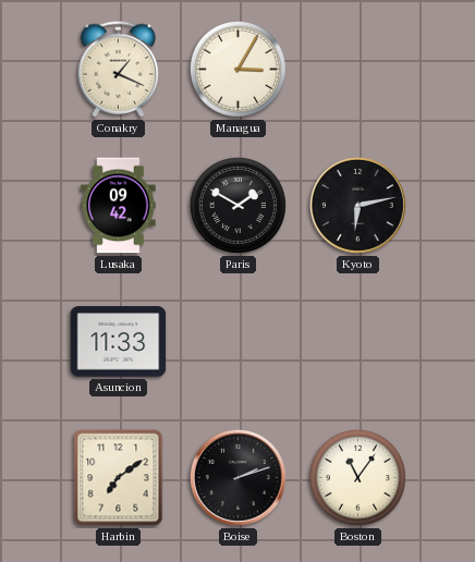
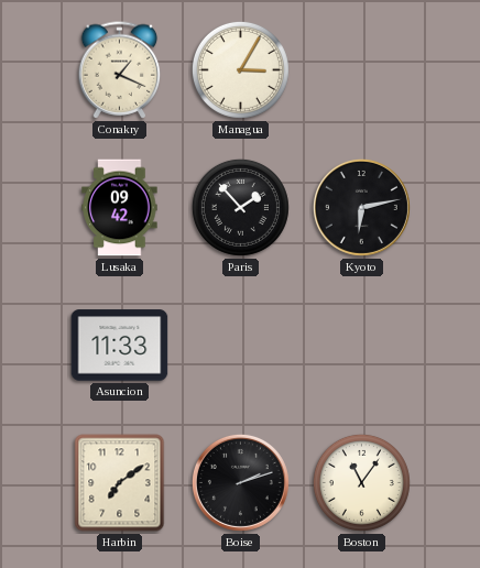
Paris: 1:50 -> 1:53
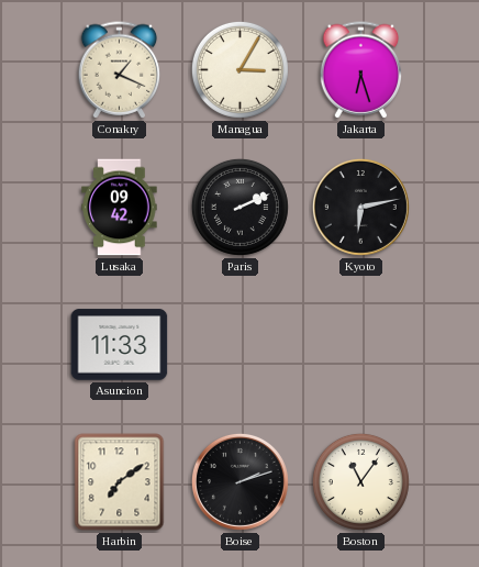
Jakarta: none -> 6:27
Paris: 1:53 -> 2:11
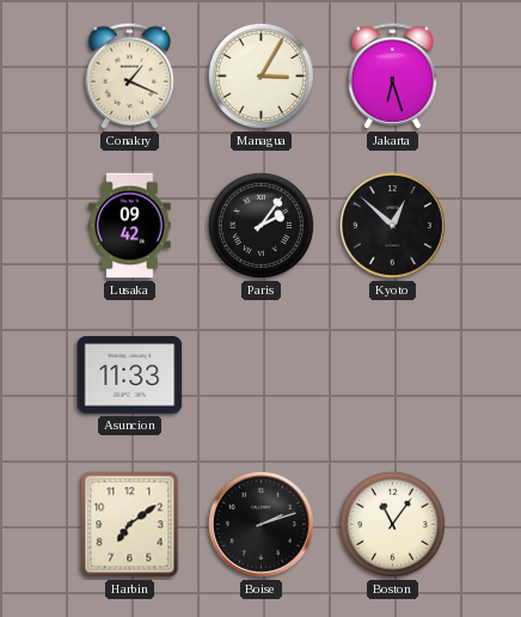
Paris: 2:11 -> 2:06
Kyoto: 6:13 -> 12:52
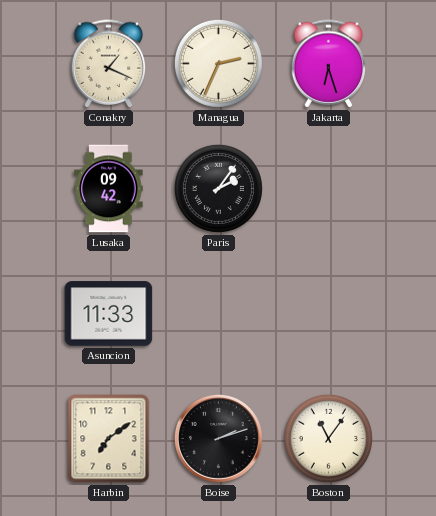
Managua: 3:05 -> 2:34
Kyoto: 12:52 -> none
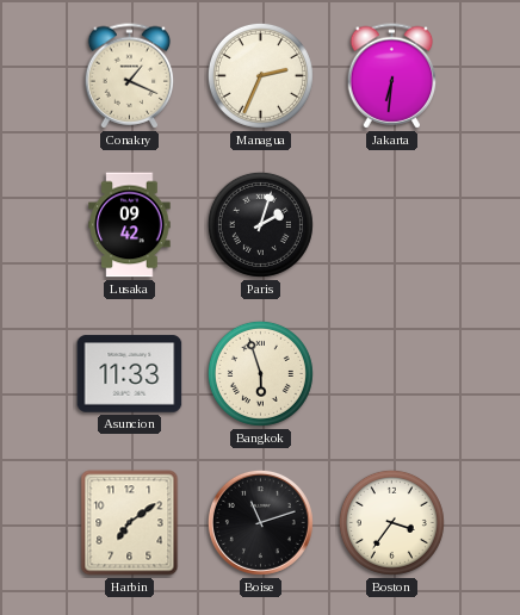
Jakarta: 6:27 -> 6:31
Paris: 2:06 -> 2:03
Bangkok: none -> 5:57
Boise: 2:12 -> 11:12
Boston: 11:06 -> 3:36
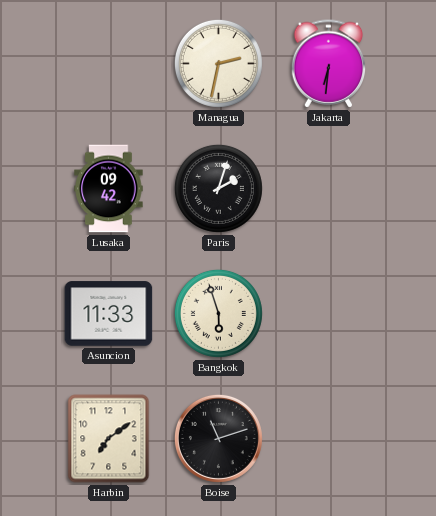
Conakry: 1:19 -> none
Managua: 2:34 -> 2:32
Boston: 3:36 -> none
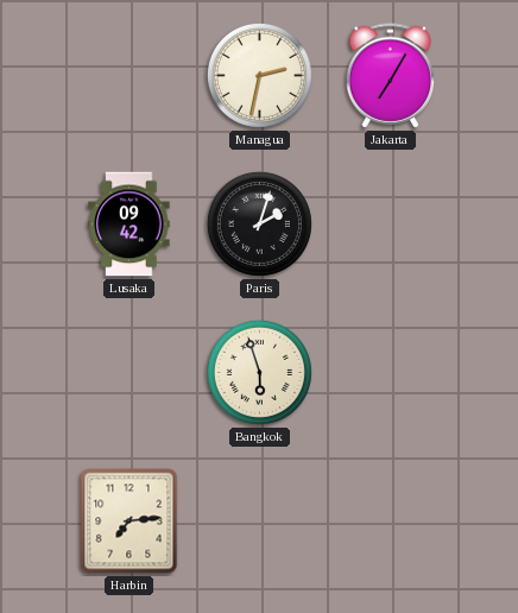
Jakarta: 6:31 -> 7:05
Asuncion: 11:33 -> none
Harbin: 7:09 -> 7:14
Boise: 11:12 -> none
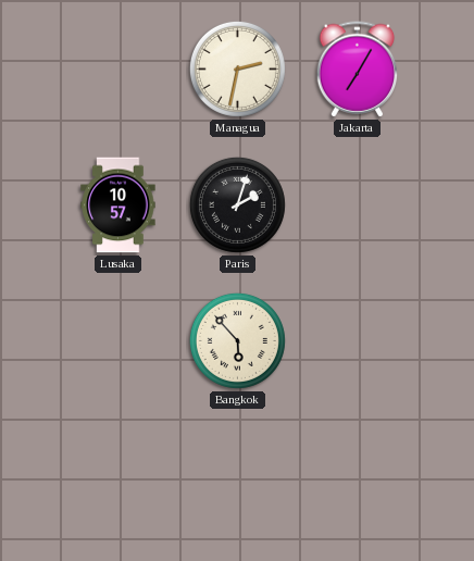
Lusaka: 09:42 -> 10:57
Bangkok: 5:57 -> 5:53
Harbin: 7:14 -> none
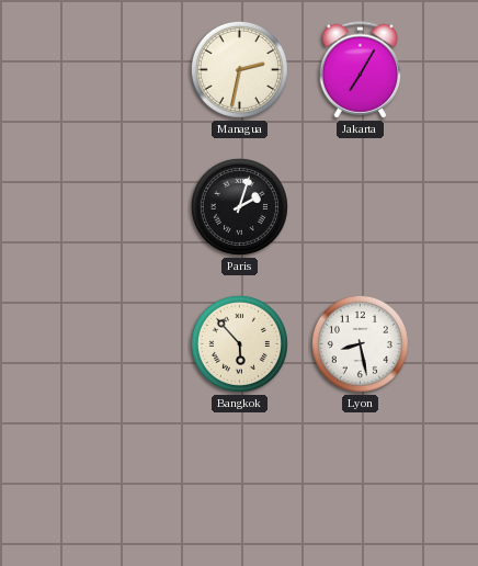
Lusaka: 10:57 -> none
Lyon: none -> 8:28
